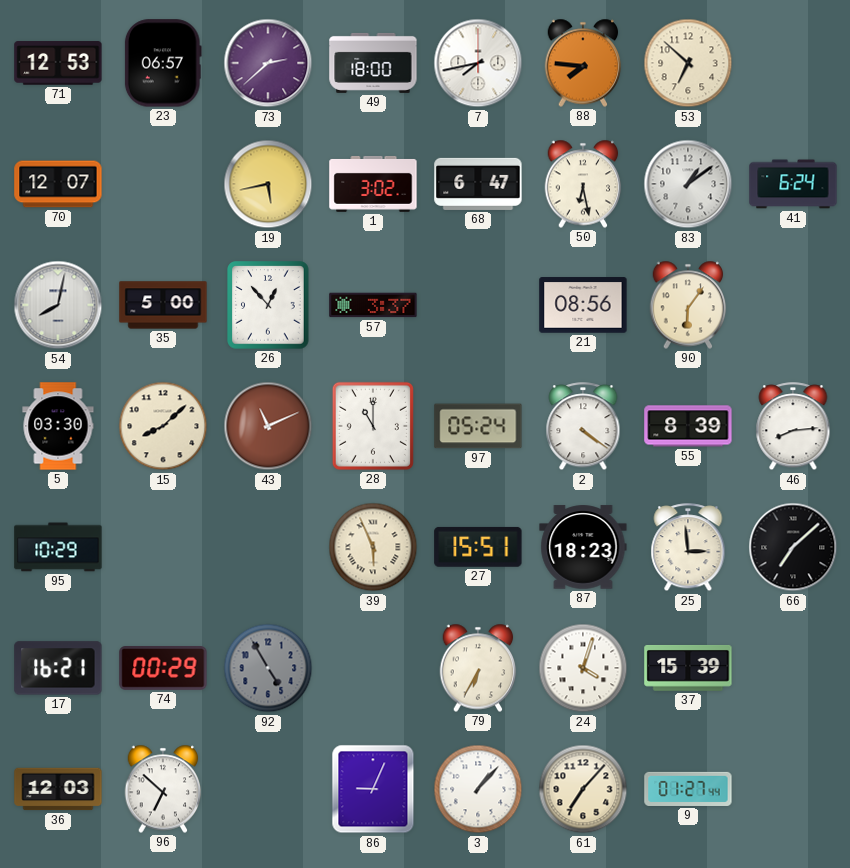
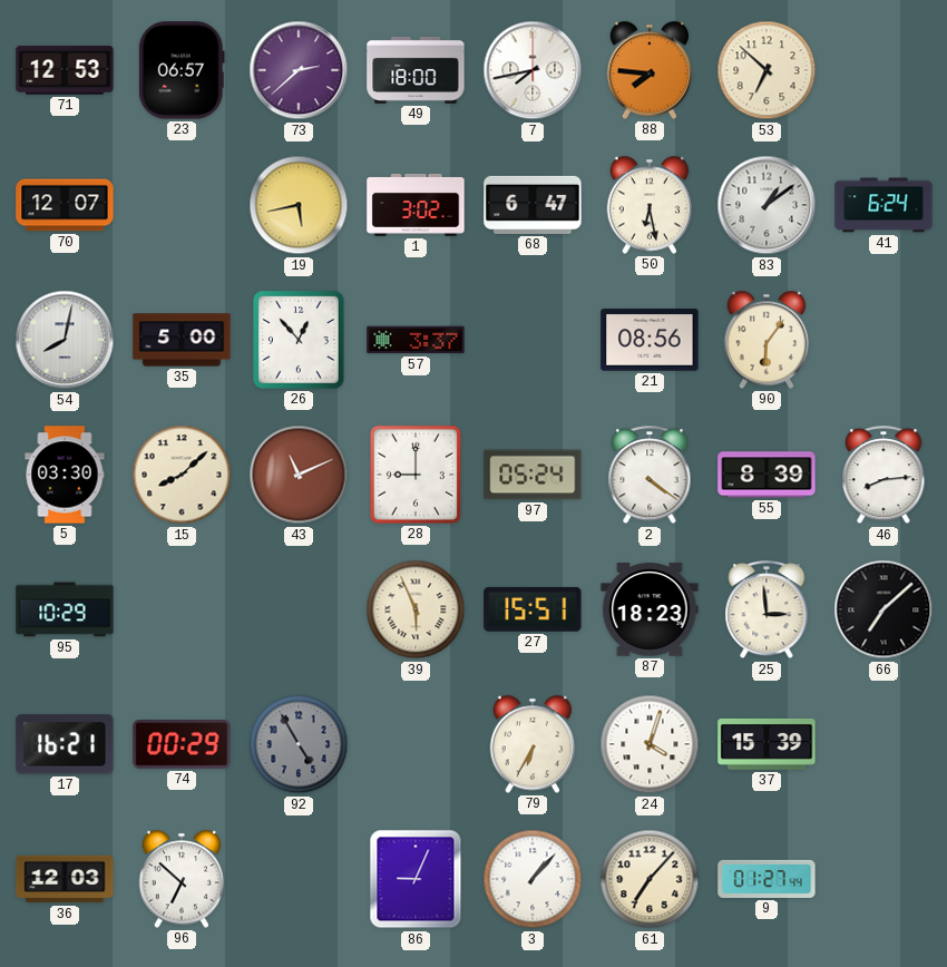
28: 11:00 -> 9:00
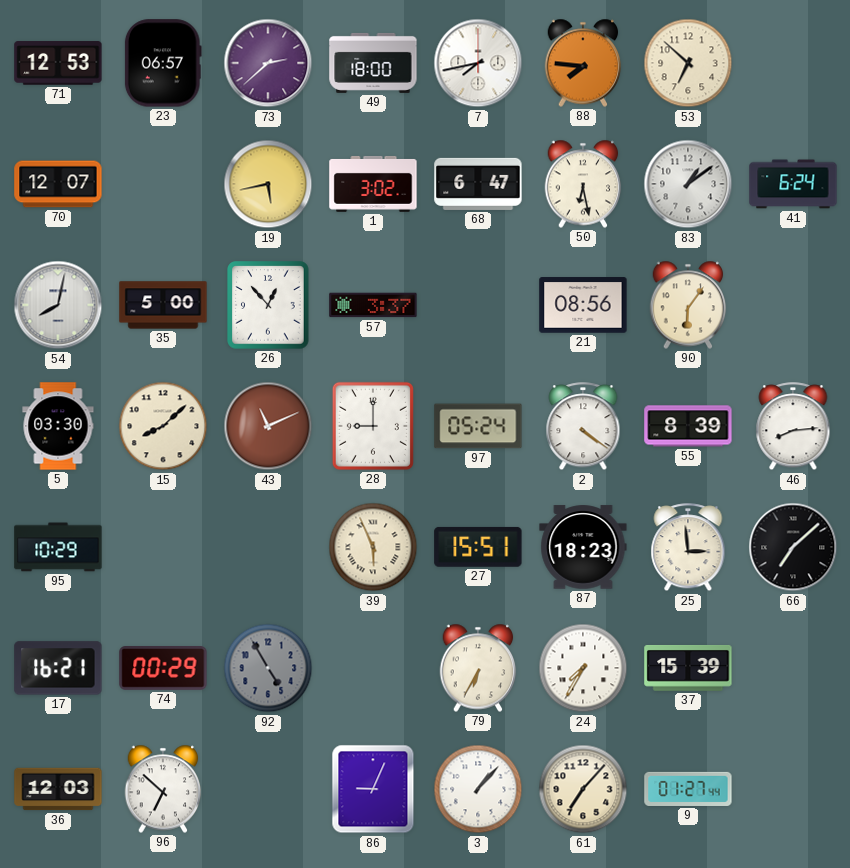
24: 4:03 -> 7:35
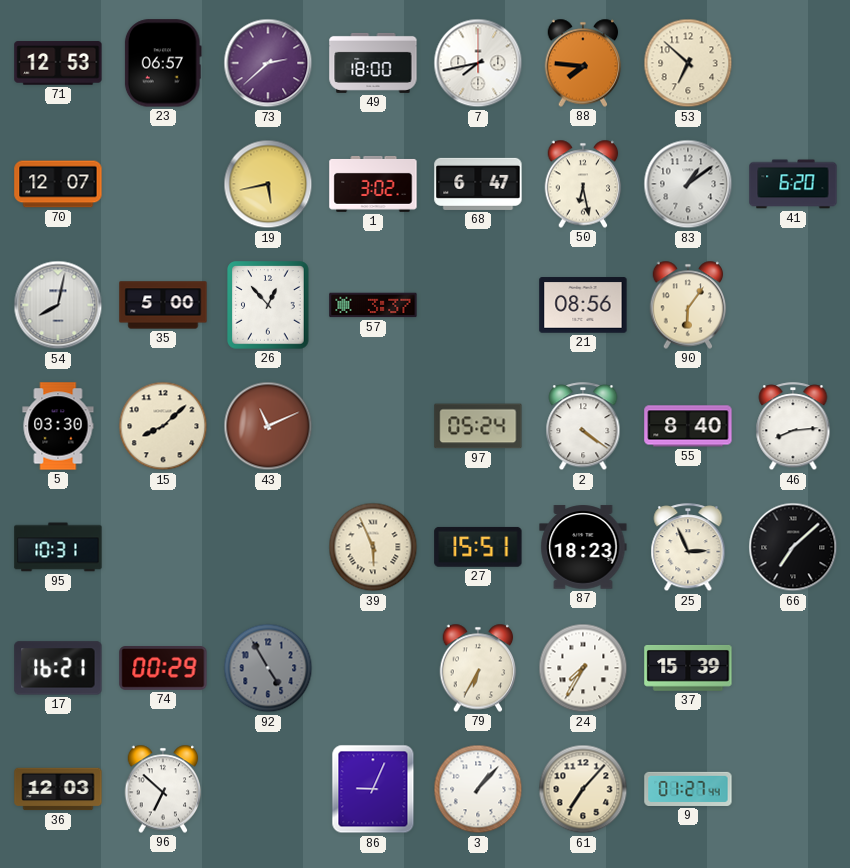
41: 6:24 -> 6:20
28: 9:00 -> none
55: 8:39 -> 8:40
95: 10:29 -> 10:31
25: 2:59 -> 2:56
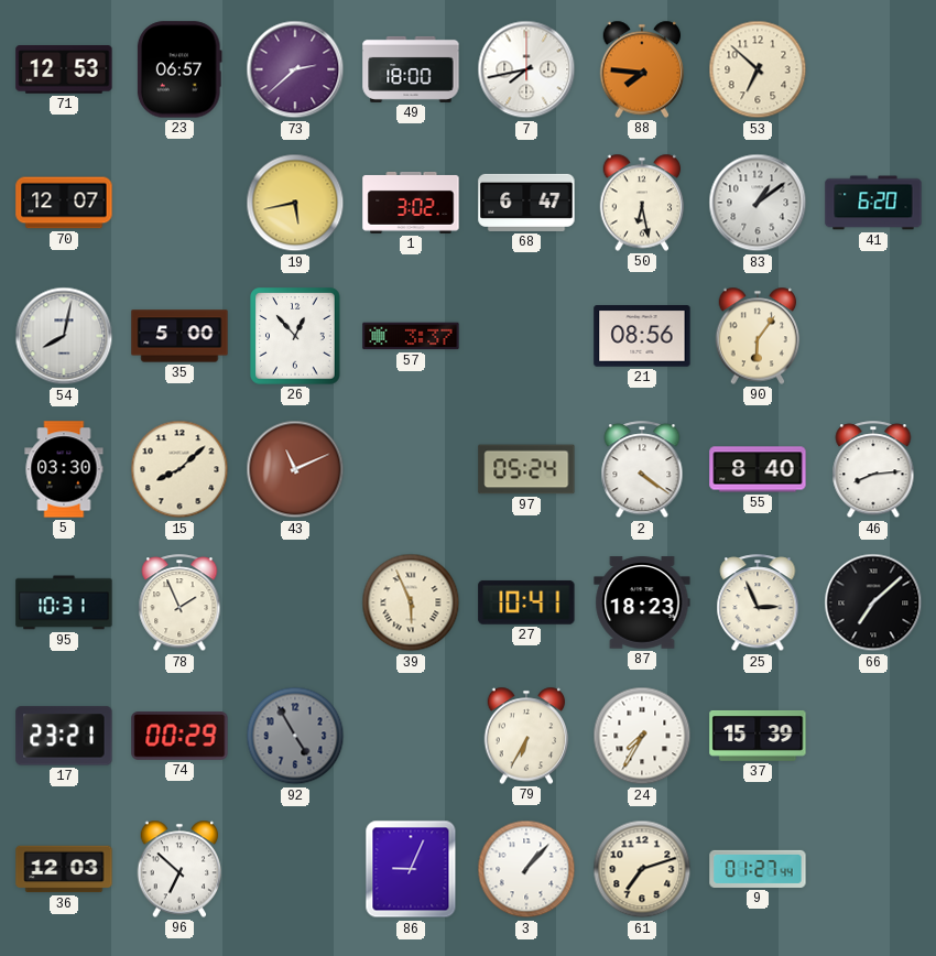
78: none -> 1:56
27: 15:51 -> 10:41
17: 16:21 -> 23:21
61: 7:07 -> 7:12
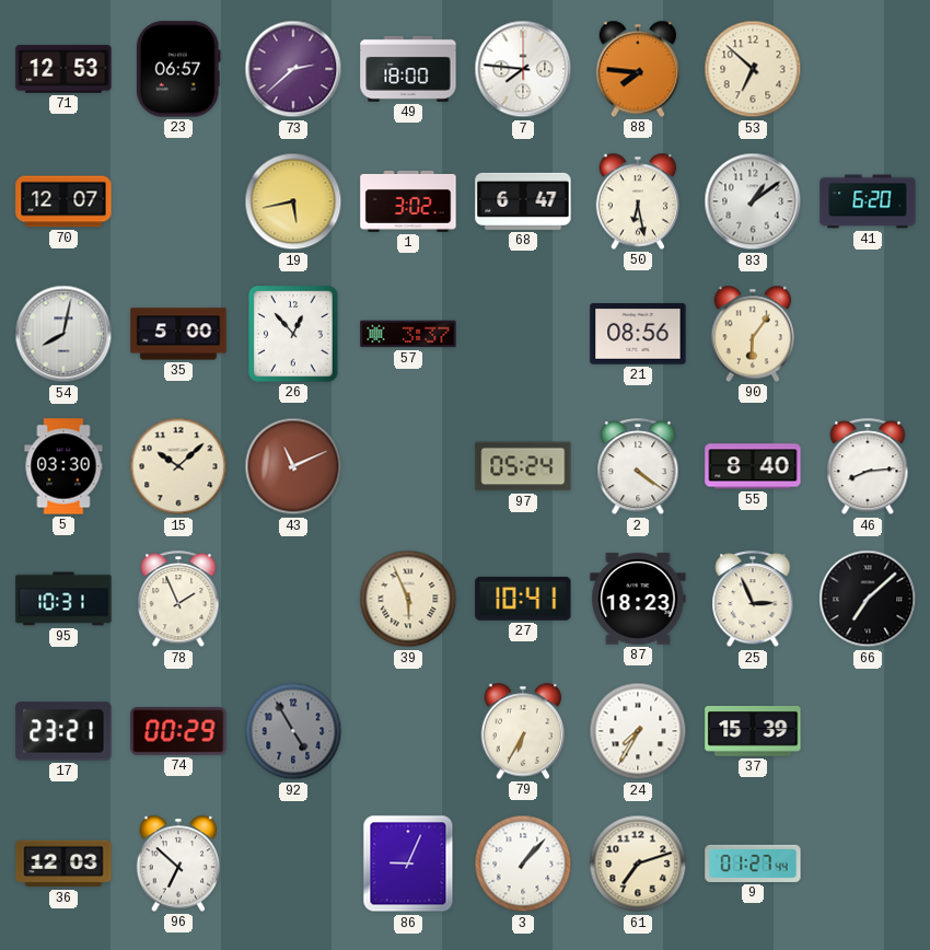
7: 7:43 -> 7:46
15: 8:08 -> 10:08
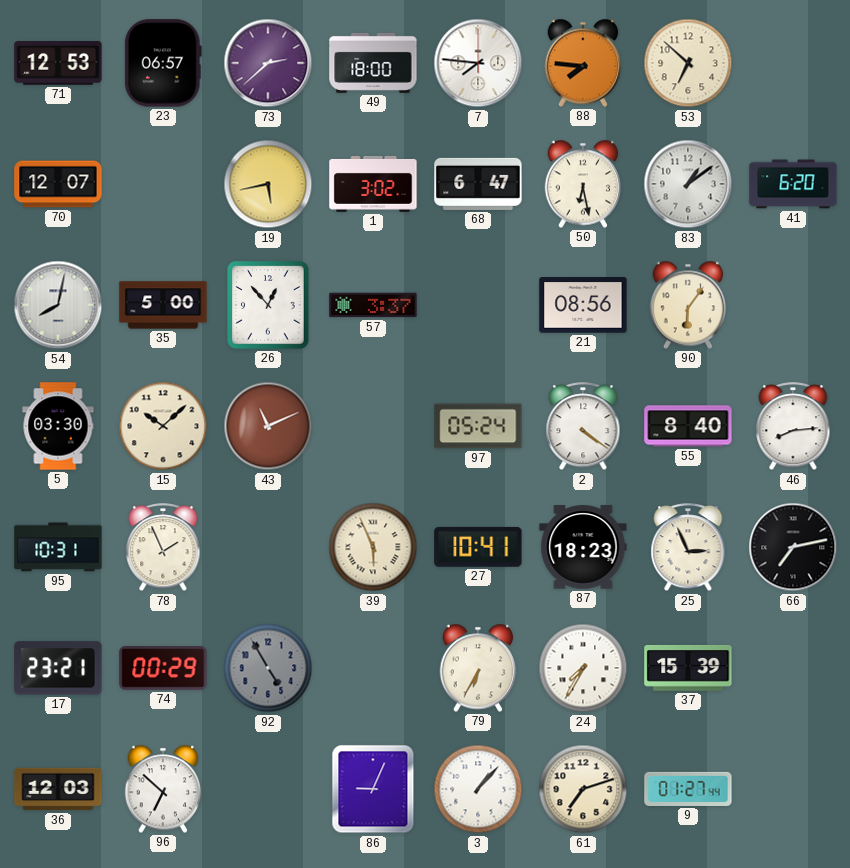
66: 7:08 -> 7:13
